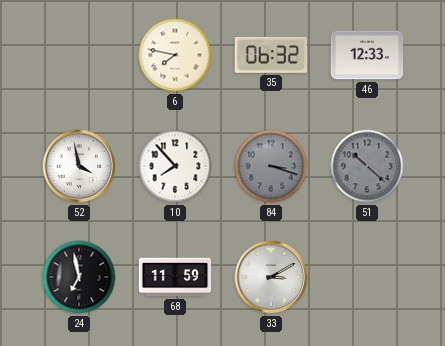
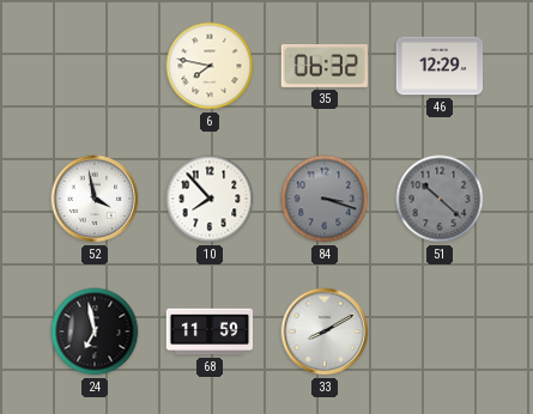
46: 12:33 -> 12:29
33: 3:10 -> 8:10
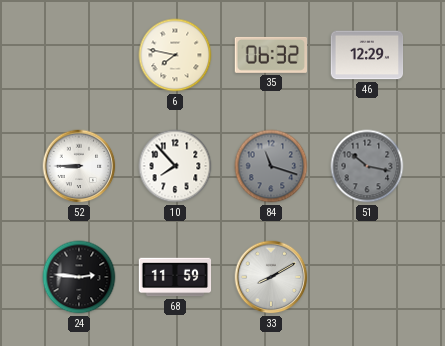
52: 3:58 -> 8:45
84: 3:18 -> 11:18
51: 10:22 -> 10:17
24: 6:58 -> 2:46
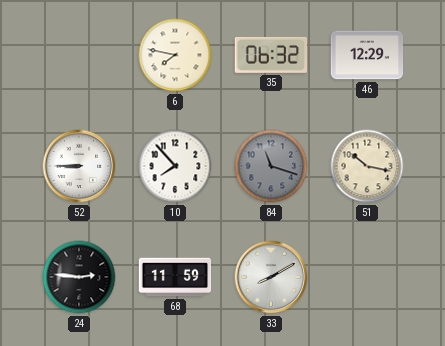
51 dial: grey -> cream
